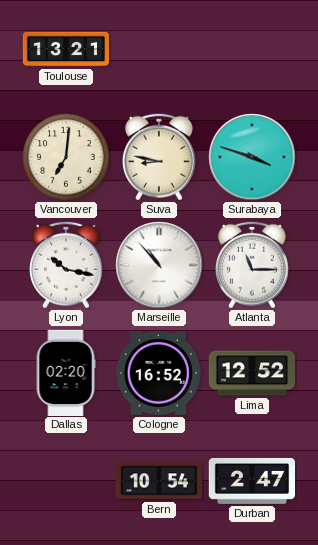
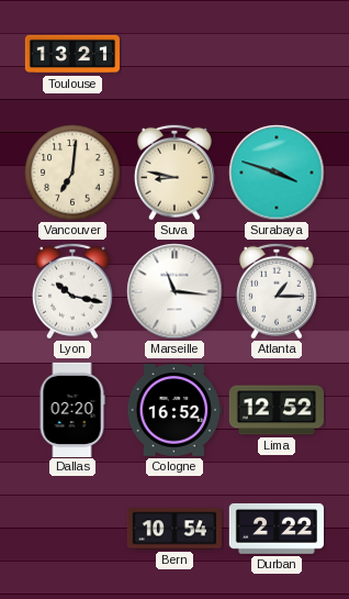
Marseille: 10:53 -> 11:16
Atlanta: 11:15 -> 1:15
Durban: 2:47 -> 2:22
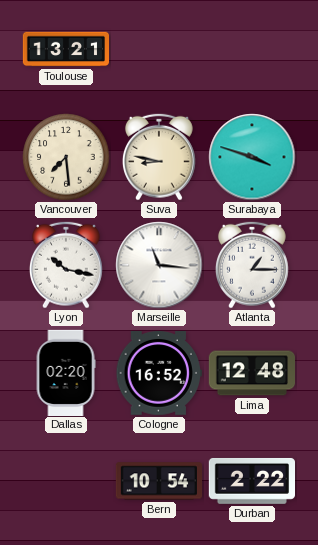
Vancouver: 7:01 -> 7:29
Lima: 12:52 -> 12:48
